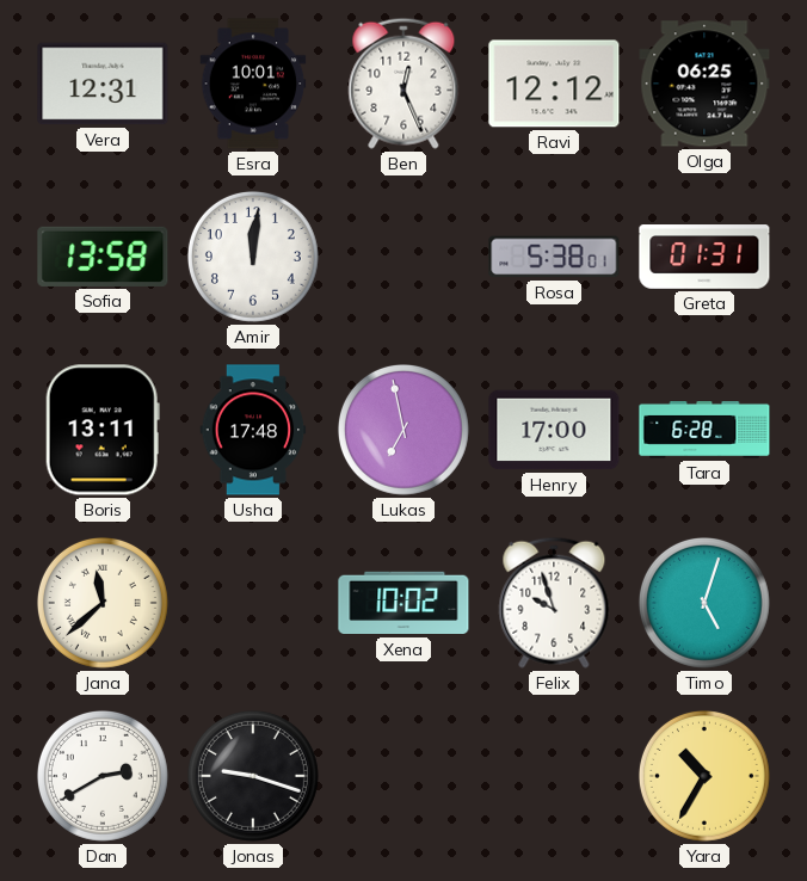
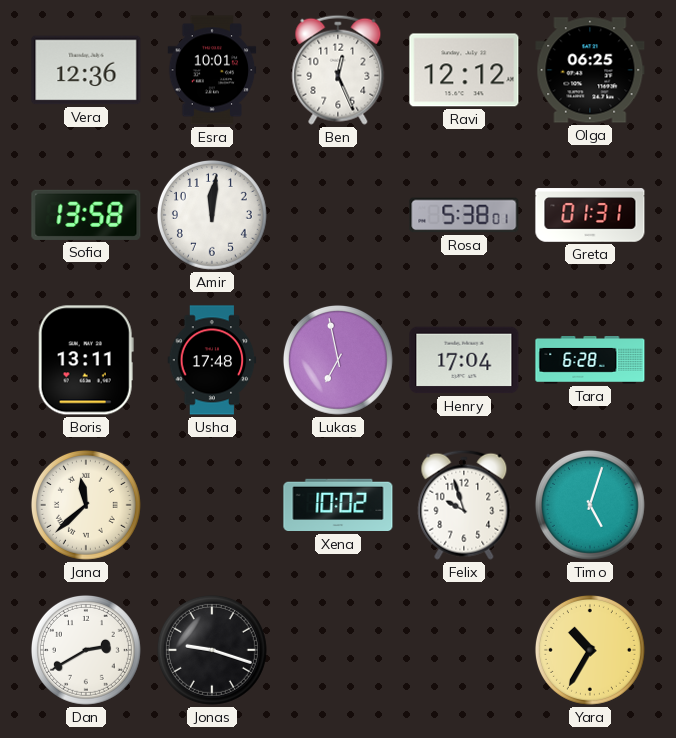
Vera: 12:31 -> 12:36
Henry: 17:00 -> 17:04
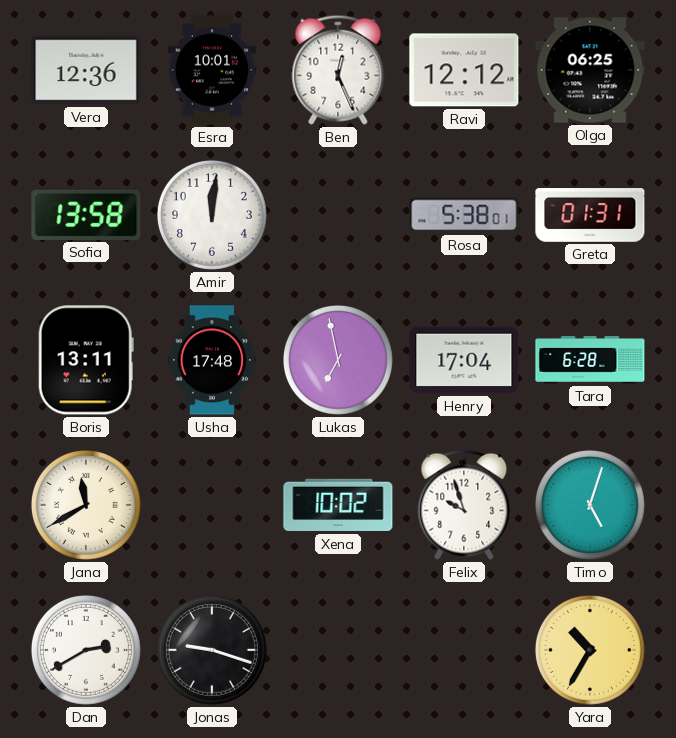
Jana: 11:38 -> 11:40
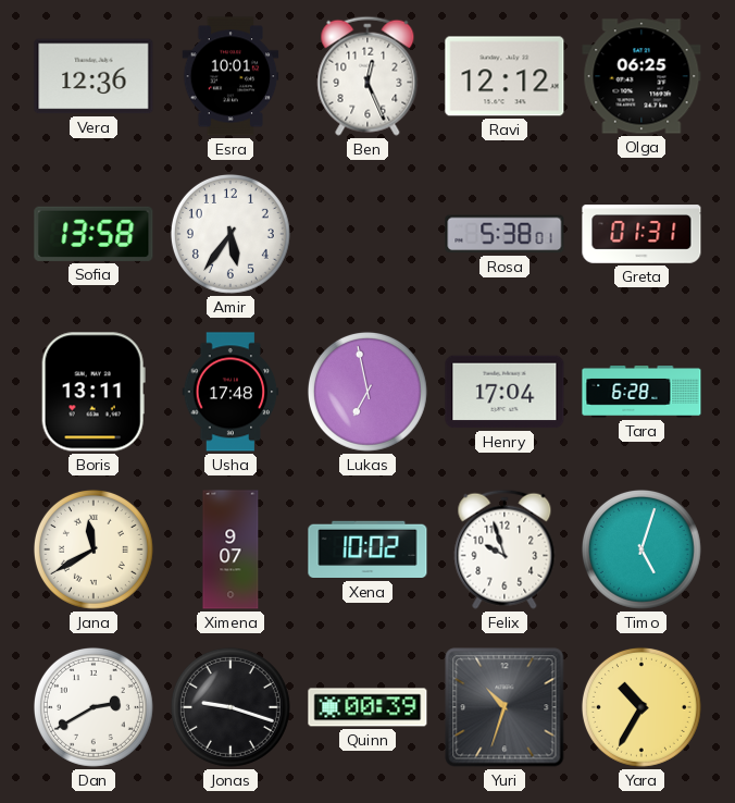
Amir: 12:01 -> 5:36
Ximena: none -> 9:07
Quinn: none -> 00:39
Yuri: none -> 10:33
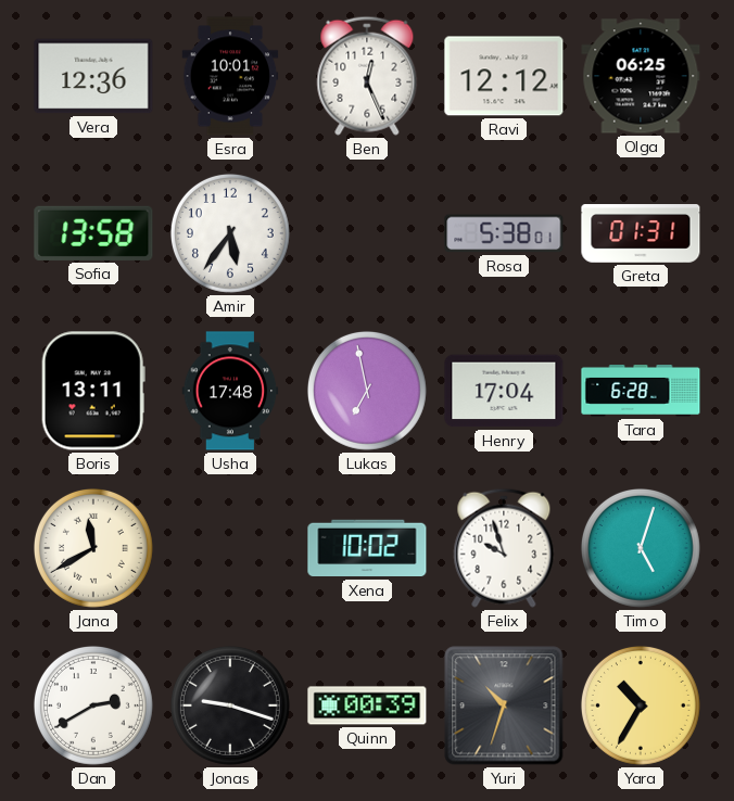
Ximena: 9:07 -> none
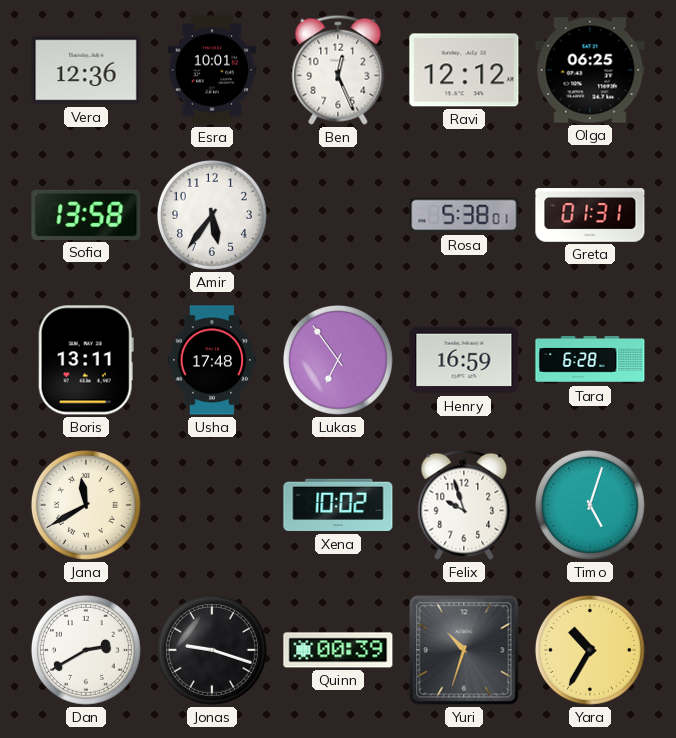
Lukas: 6:58 -> 6:54
Henry: 17:04 -> 16:59
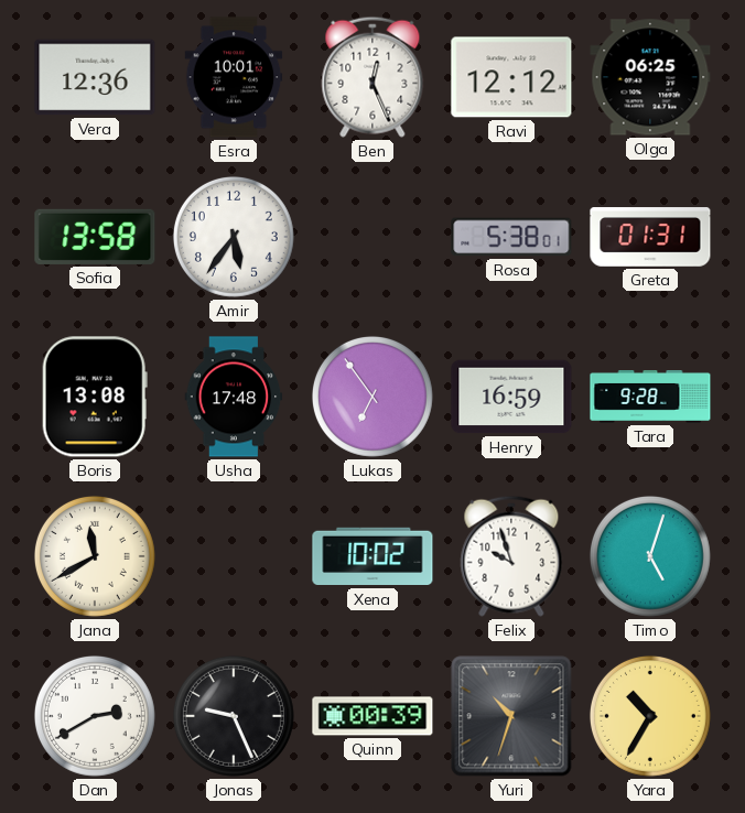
Boris: 13:11 -> 13:08
Tara: 6:28 -> 9:28
Jonas: 9:18 -> 9:26
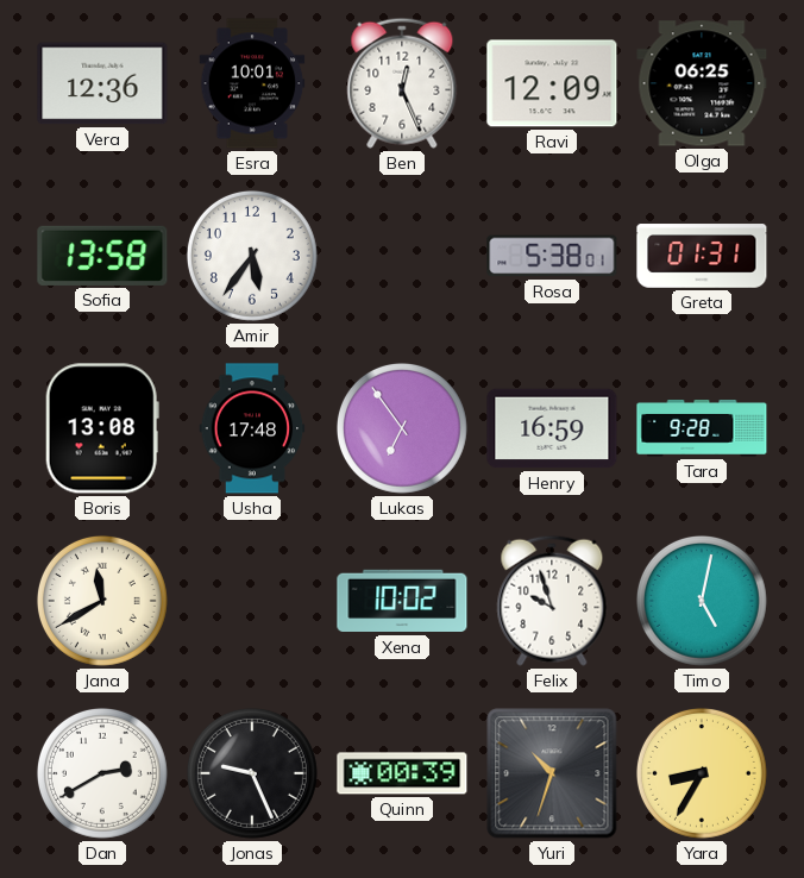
Ravi: 12:12 -> 12:09
Timo: 5:03 -> 5:02
Yara: 10:35 -> 8:35
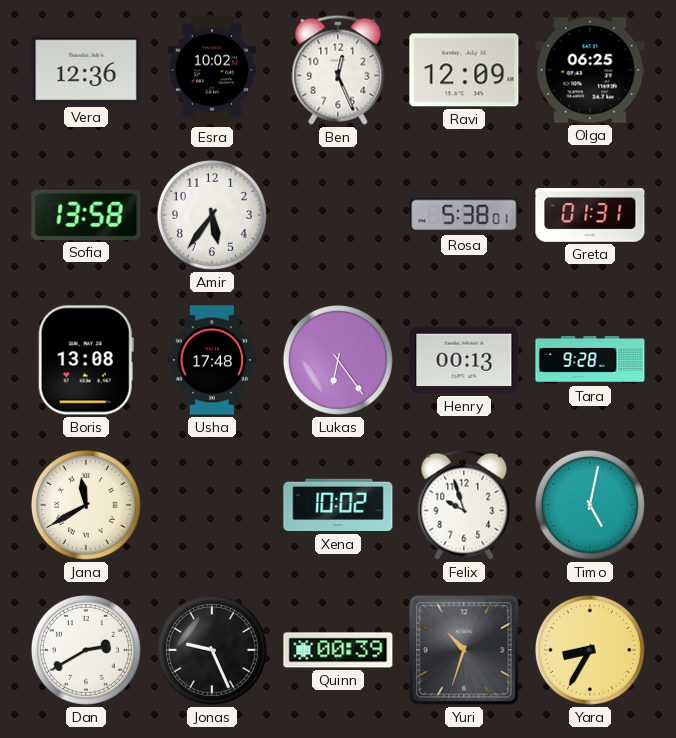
Esra: 10:01 -> 10:02
Lukas: 6:54 -> 6:24
Henry: 16:59 -> 00:13
